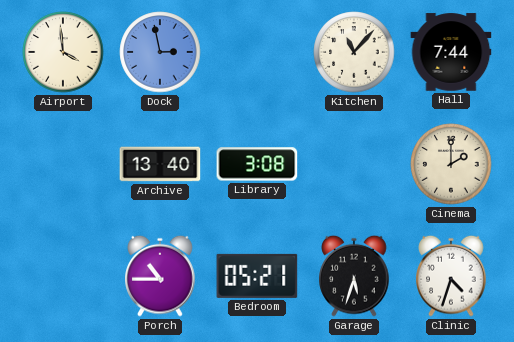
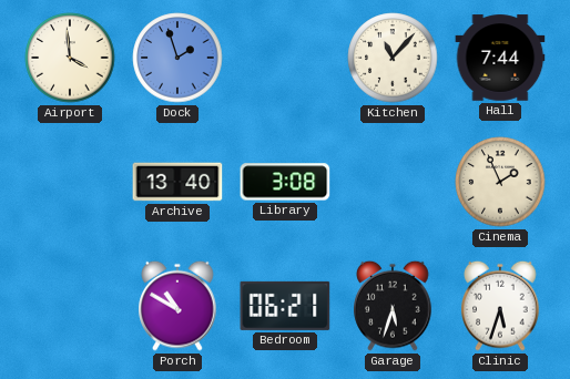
Dock: 2:58 -> 1:57
Cinema: 2:00 -> 1:56
Porch: 10:45 -> 10:50
Bedroom: 05:21 -> 06:21
Clinic: 4:33 -> 5:33
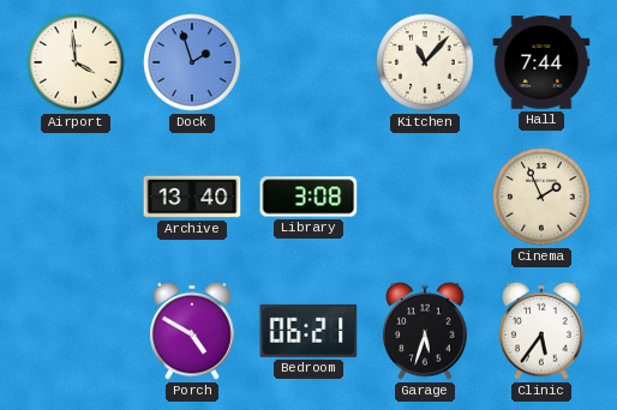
Porch: 10:50 -> 4:50
Clinic: 5:33 -> 5:36
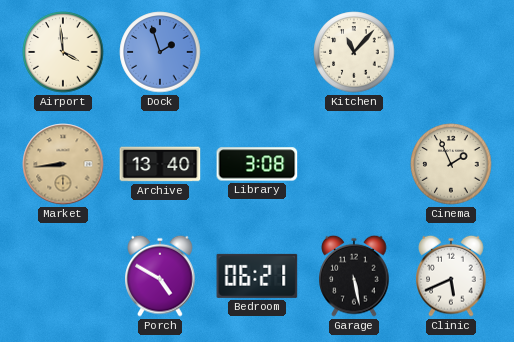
Hall: 7:44 -> none
Market: none -> 8:44
Garage: 5:33 -> 5:28
Clinic: 5:36 -> 5:41
